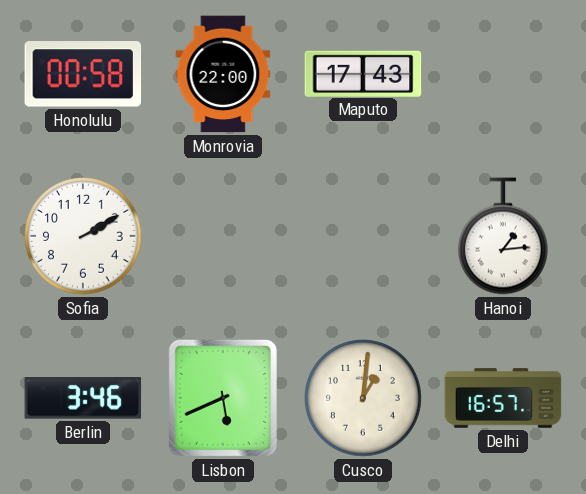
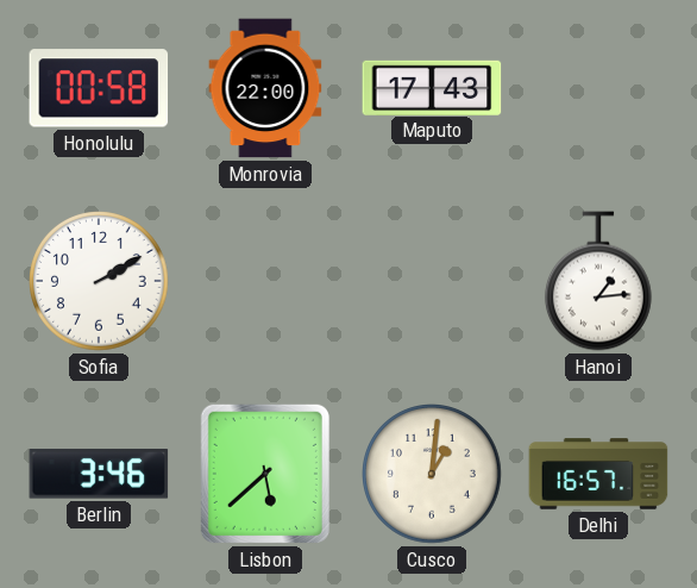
Lisbon: 5:41 -> 5:38
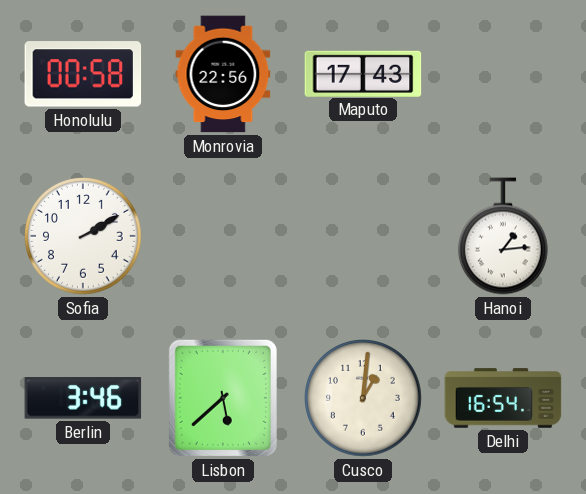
Monrovia: 22:00 -> 22:56
Delhi: 16:57 -> 16:54
